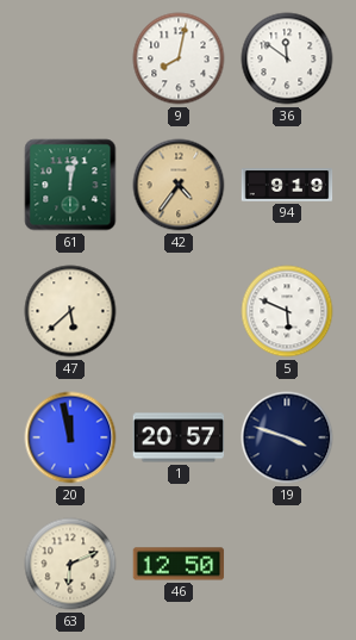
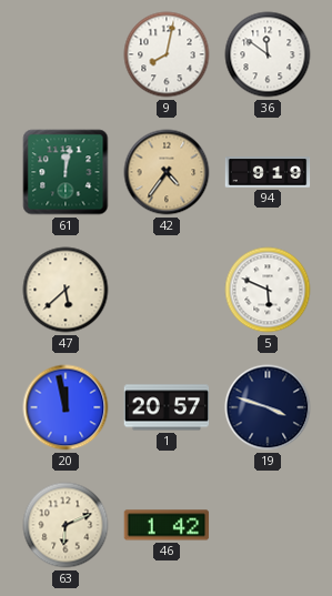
46: 12:50 -> 1:42
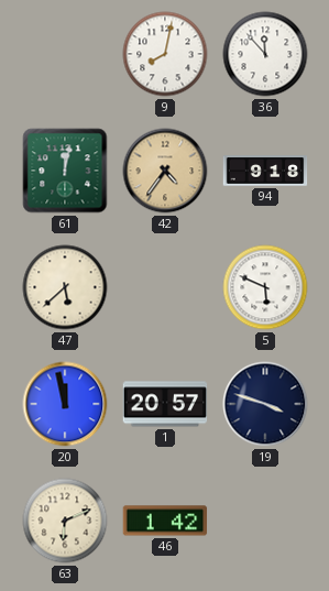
36: 11:51 -> 11:53
94: 9:19 -> 9:18
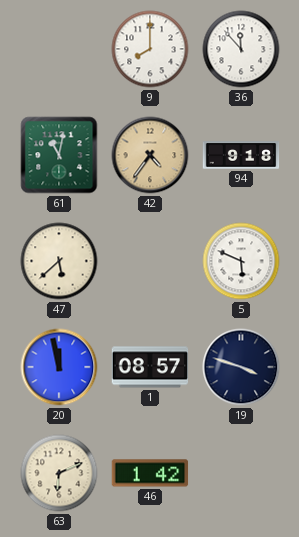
9: 8:02 -> 8:00
61: 12:02 -> 11:02
1: 20:57 -> 08:57
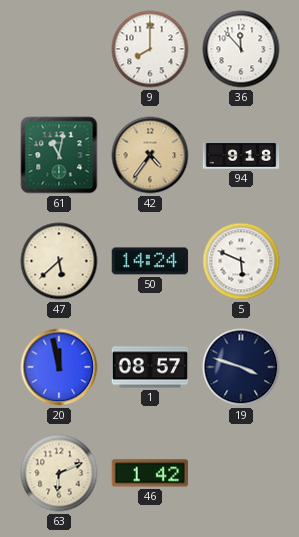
50: none -> 14:24
